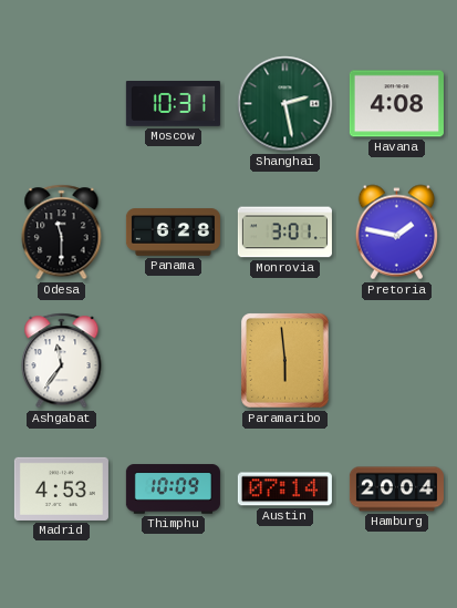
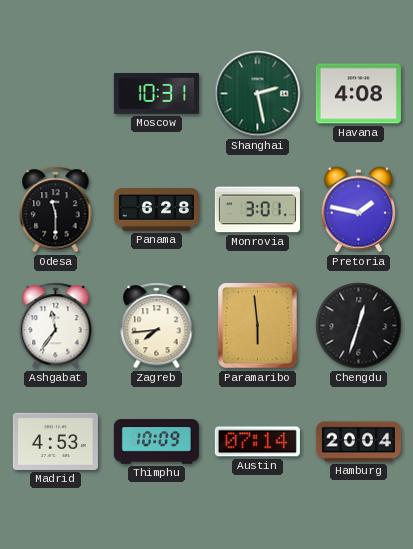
Zagreb: none -> 7:44
Chengdu: none -> 12:33
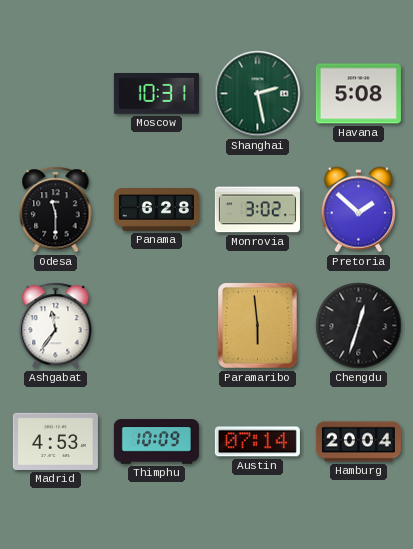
Havana: 4:08 -> 5:08
Monrovia: 3:01 -> 3:02
Pretoria: 1:47 -> 1:52
Zagreb: 7:44 -> none
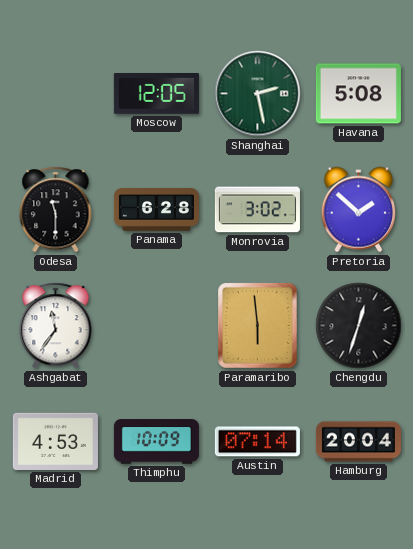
Moscow: 10:31 -> 12:05
